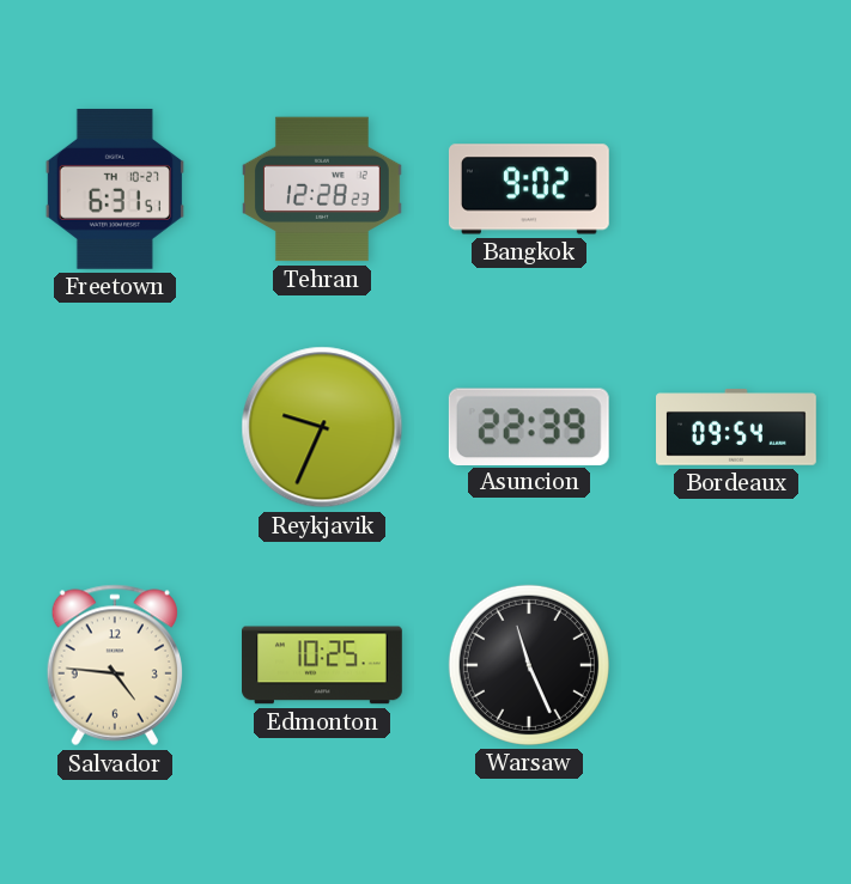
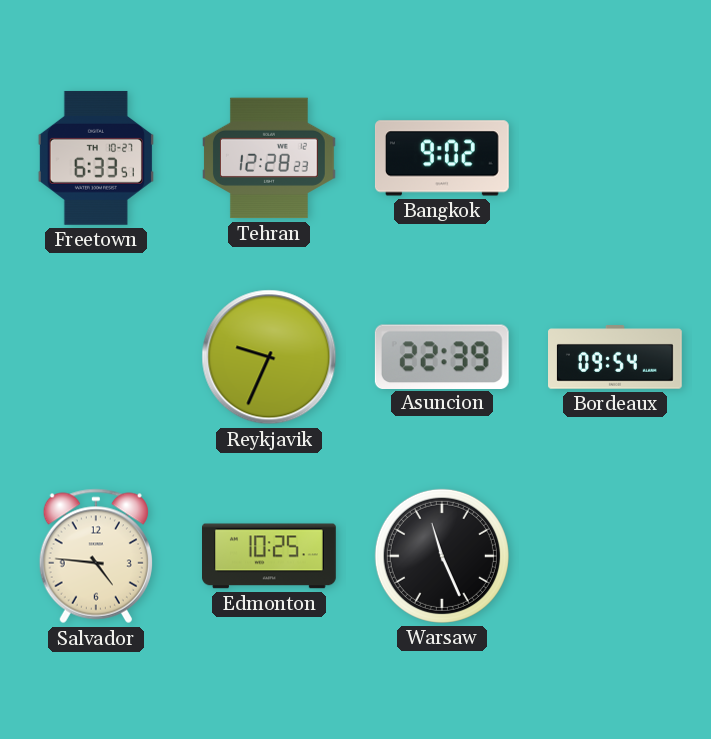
Freetown: 6:31 -> 6:33
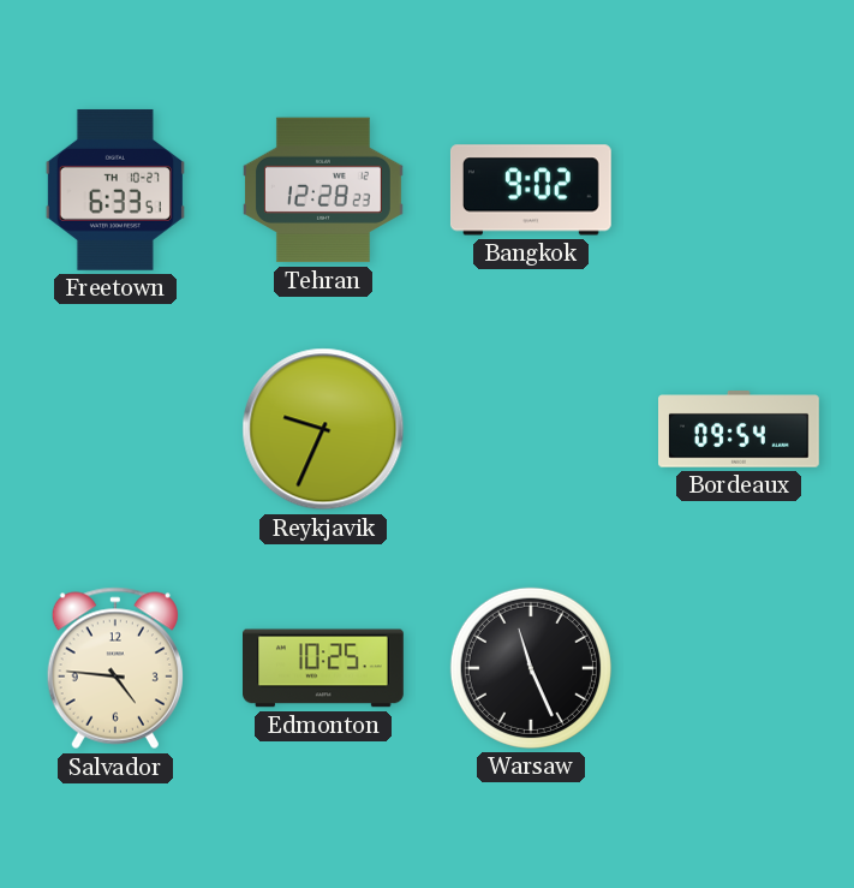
Asuncion: 22:39 -> none
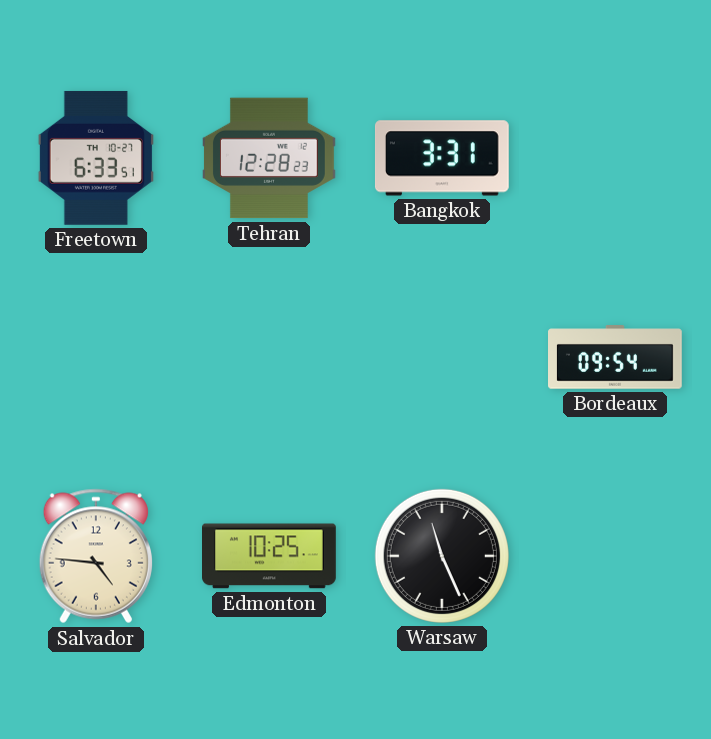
Bangkok: 9:02 -> 3:31
Reykjavik: 9:34 -> none
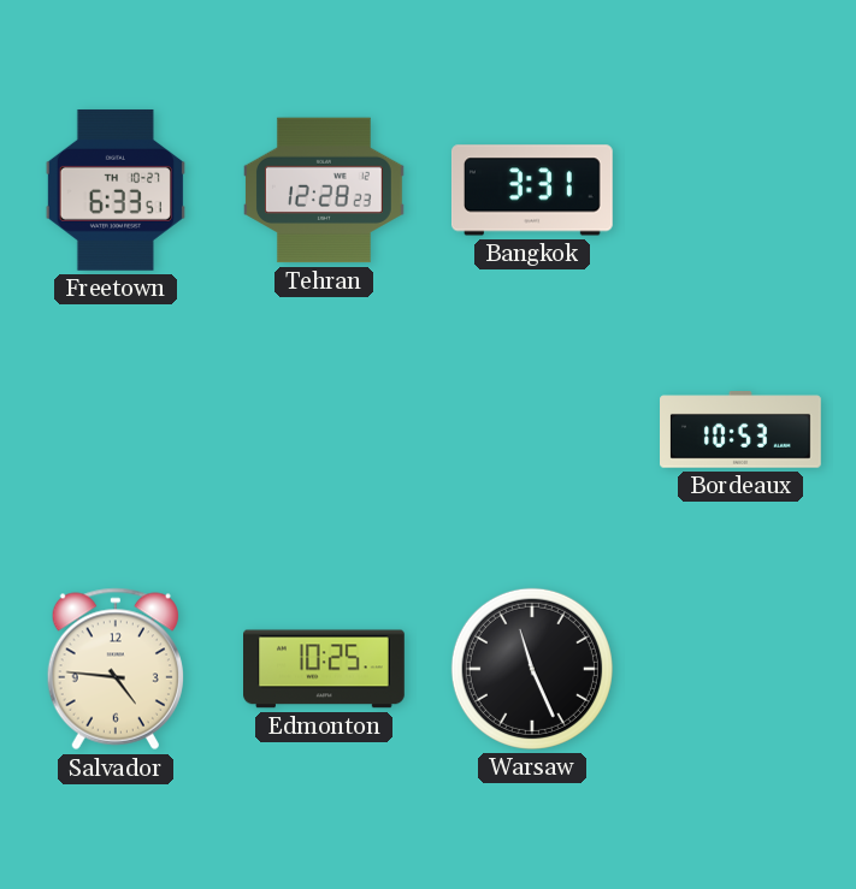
Bordeaux: 09:54 -> 10:53
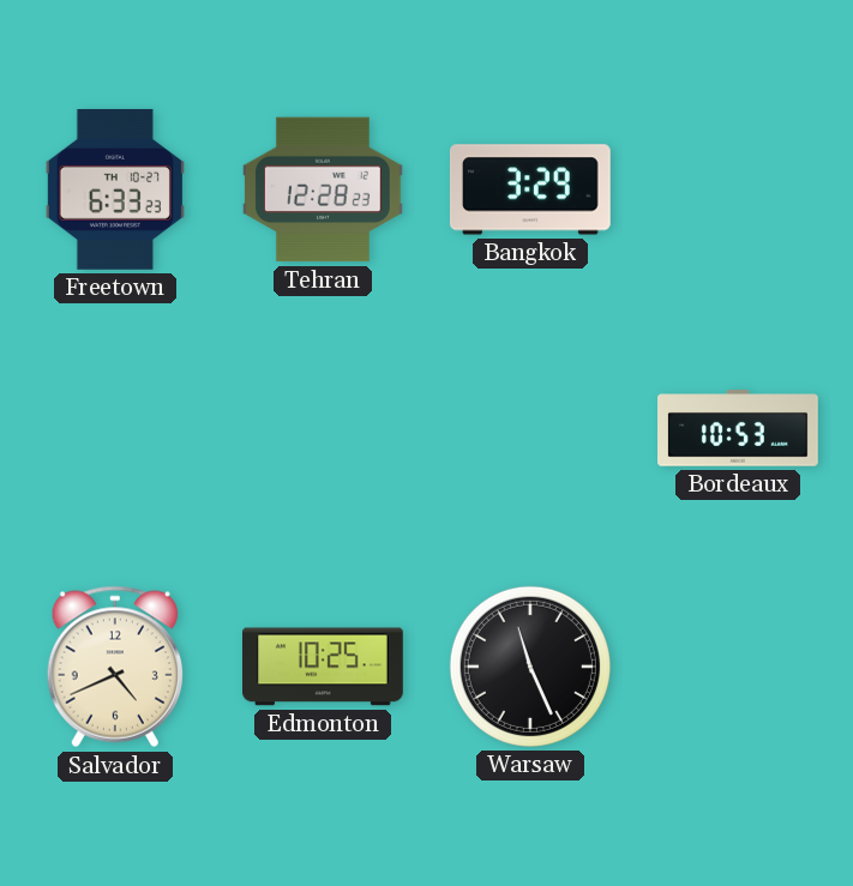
Freetown: 6:33:51 -> 6:33:23
Bangkok: 3:31 -> 3:29
Salvador: 4:46 -> 4:41
